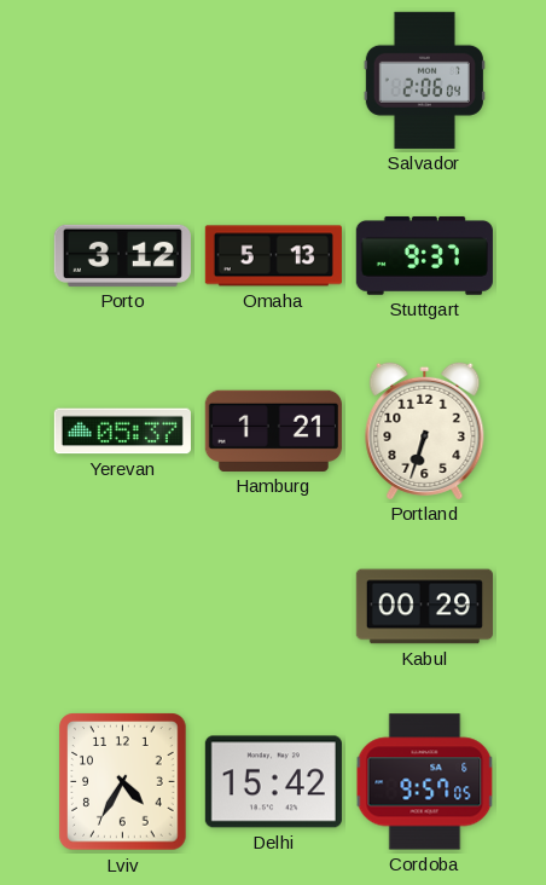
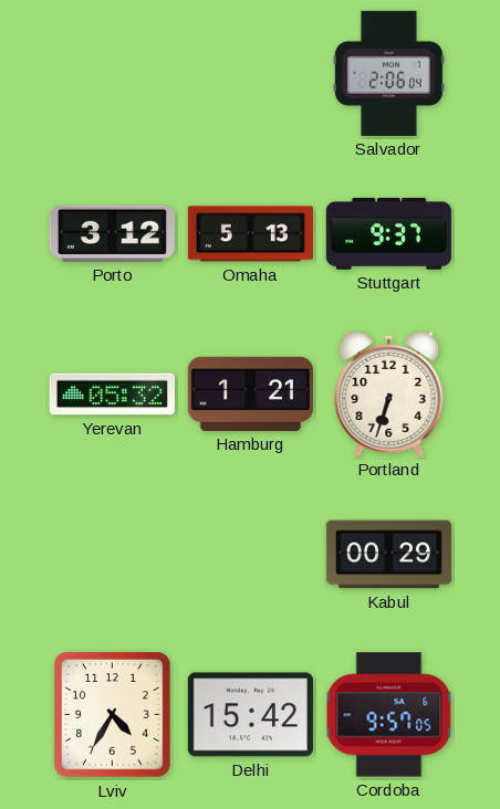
Yerevan: 05:37 -> 05:32
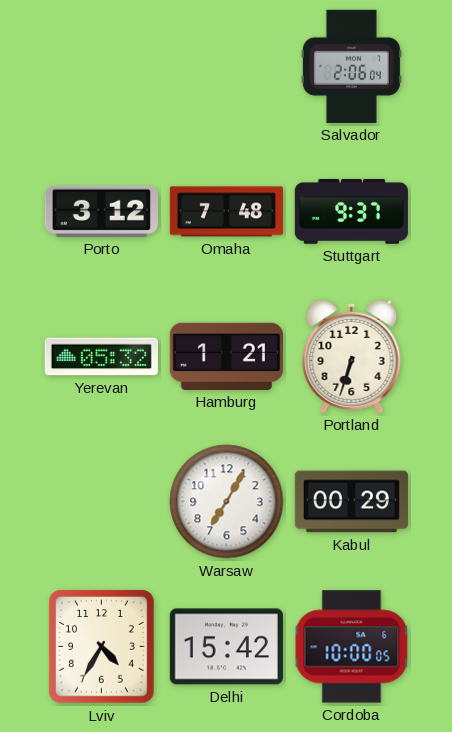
Omaha: 5:13 -> 7:48
Warsaw: none -> 7:05
Cordoba: 9:57 -> 10:00
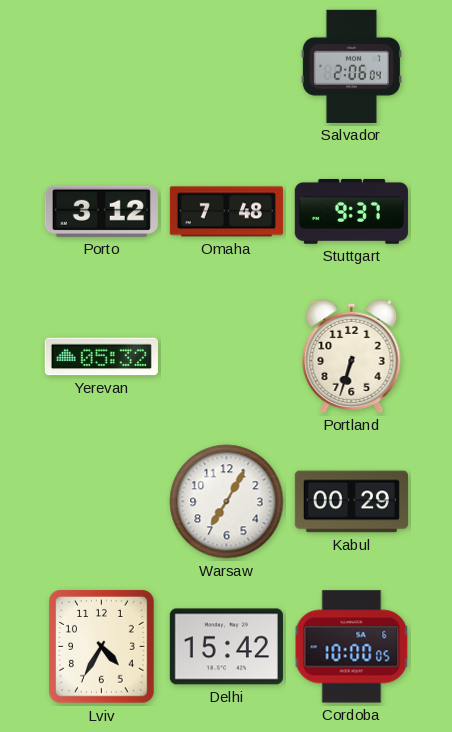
Hamburg: 1:21 -> none
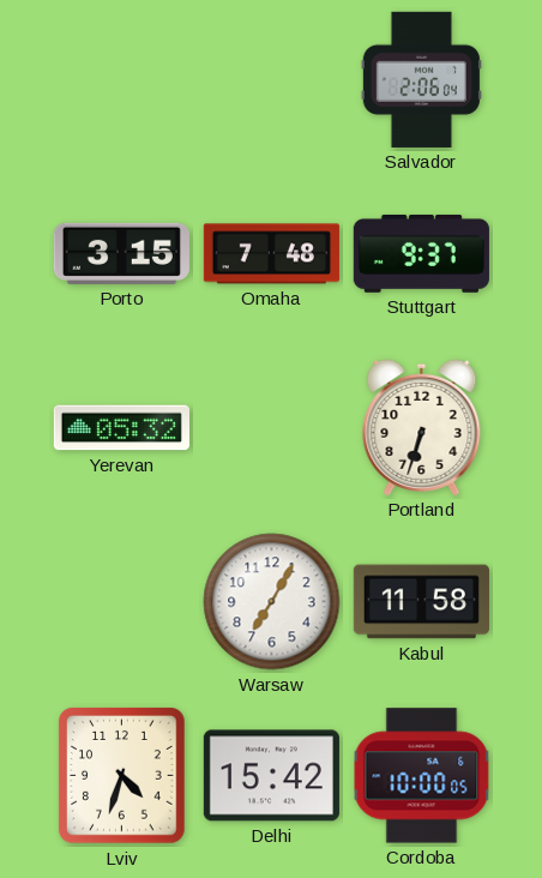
Porto: 3:12 -> 3:15
Kabul: 00:29 -> 11:58
Lviv: 4:35 -> 4:33
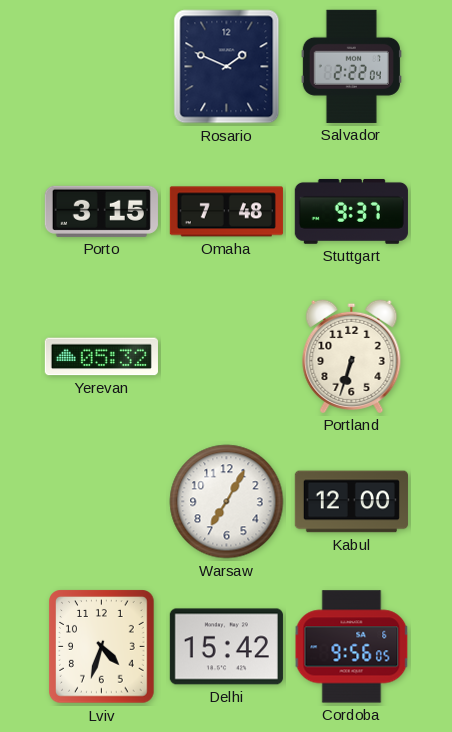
Rosario: none -> 1:49
Salvador: 2:06 -> 2:22
Kabul: 11:58 -> 12:00
Cordoba: 10:00 -> 9:56
